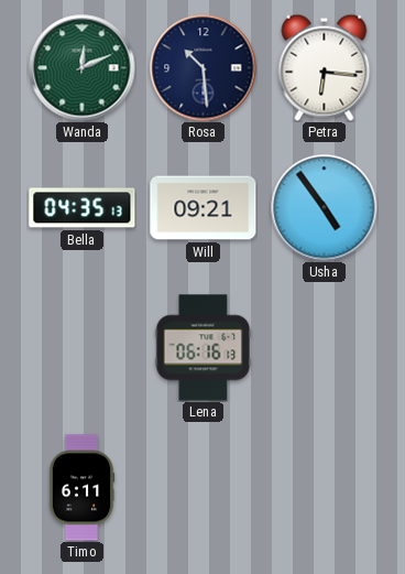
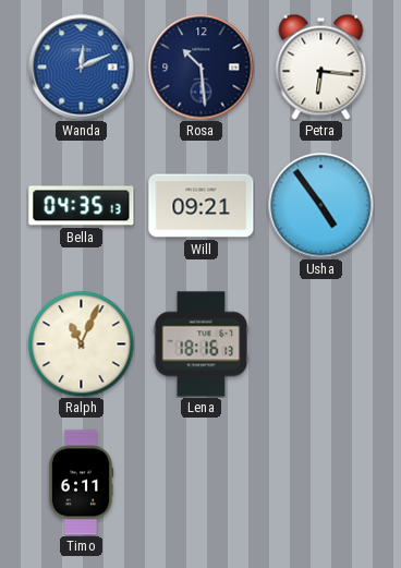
Wanda dial: green -> blue
Ralph: none -> 11:04
Lena: 06:16 -> 18:16
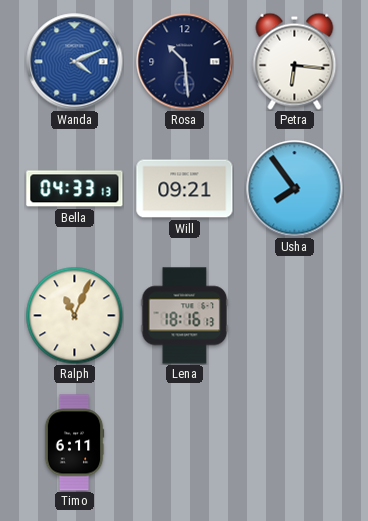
Wanda: 12:11 -> 4:11
Bella: 04:35 -> 04:33
Usha: 4:54 -> 7:54
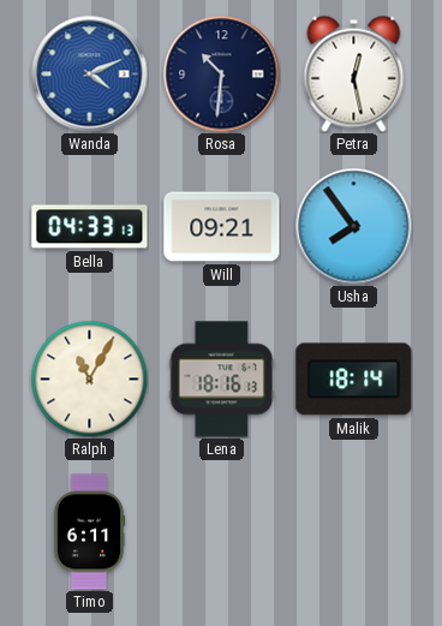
Rosa: 10:29 -> 10:31
Petra: 6:16 -> 12:28
Ralph: 11:04 -> 11:05
Malik: none -> 18:14
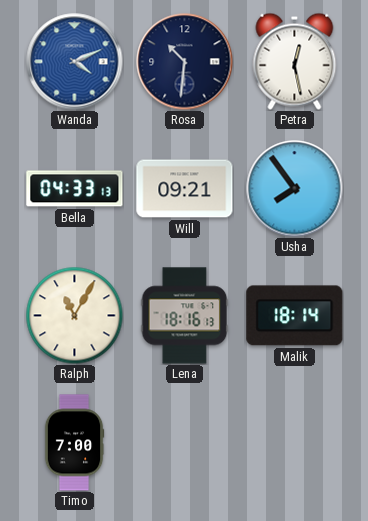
Timo: 6:11 -> 7:00
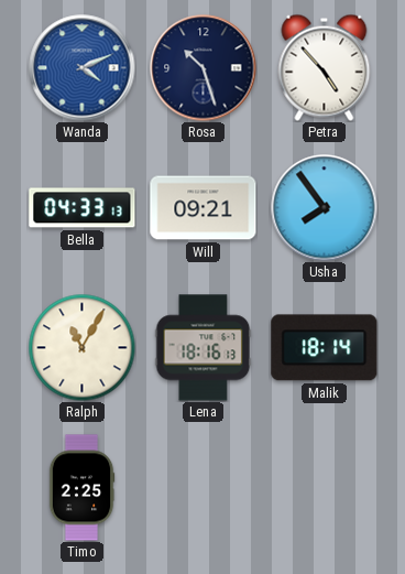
Rosa: 10:31 -> 10:27
Petra: 12:28 -> 4:53
Timo: 7:00 -> 2:25
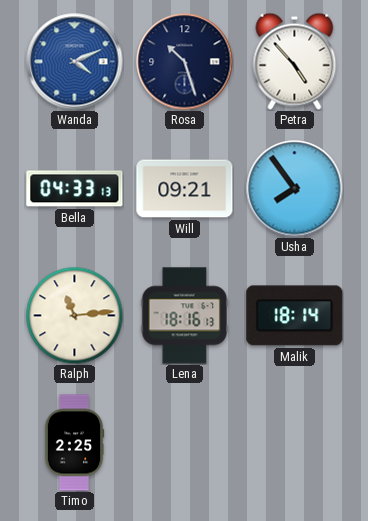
Ralph: 11:05 -> 11:14
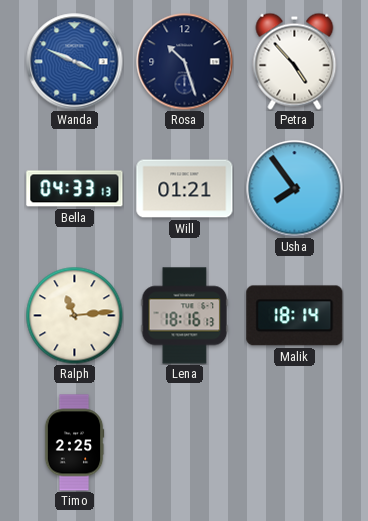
Wanda: 4:11 -> 3:49
Will: 09:21 -> 01:21
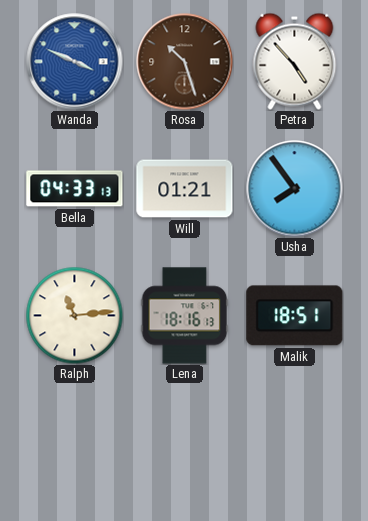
Rosa dial: navy -> brown
Malik: 18:14 -> 18:51
Timo: 2:25 -> none
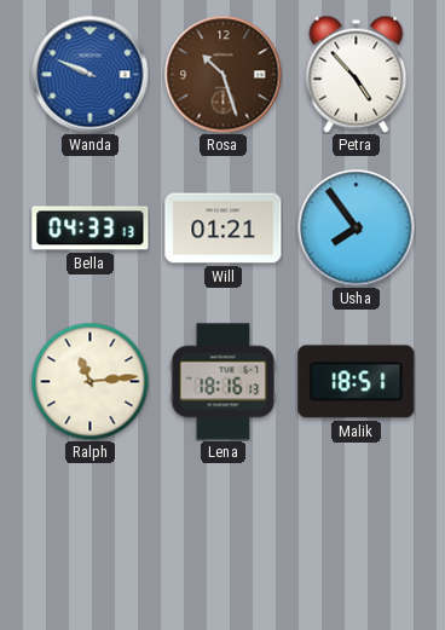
Wanda: 3:49 -> 9:49
